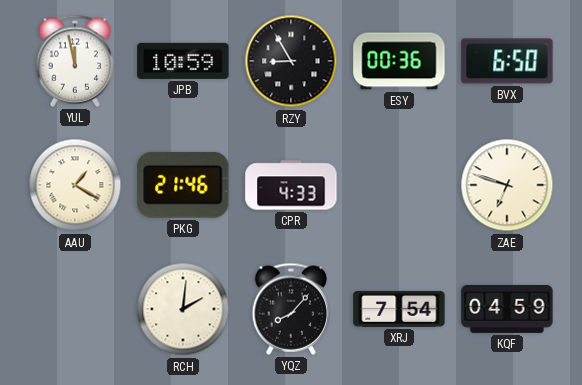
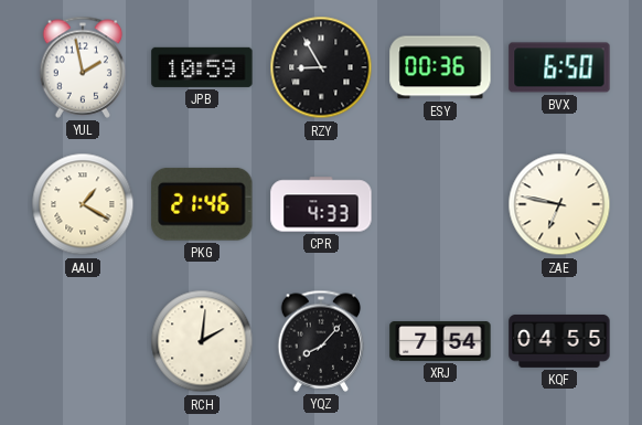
YUL: 11:58 -> 1:58
ZAE: 6:48 -> 6:47
KQF: 04:59 -> 04:55
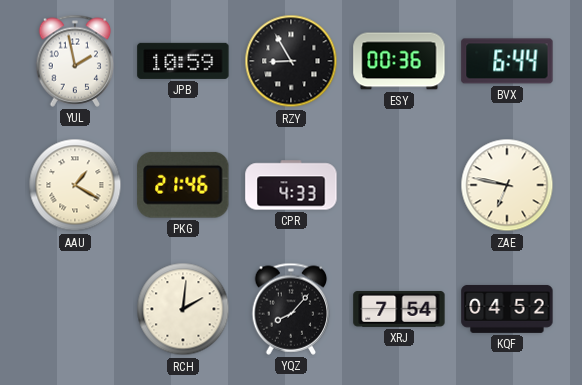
BVX: 6:50 -> 6:44
KQF: 04:55 -> 04:52
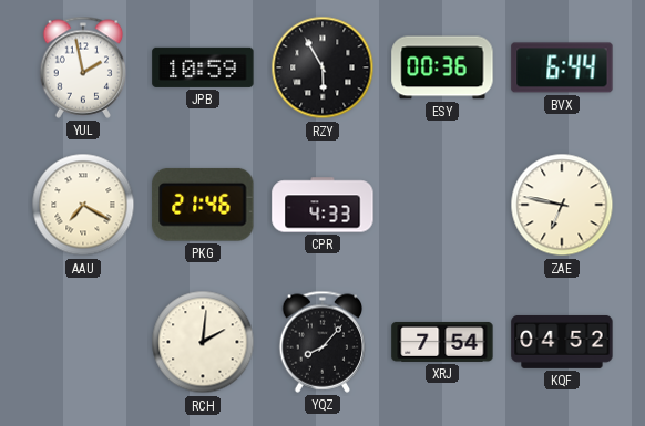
RZY: 8:55 -> 5:55
AAU: 1:20 -> 7:20
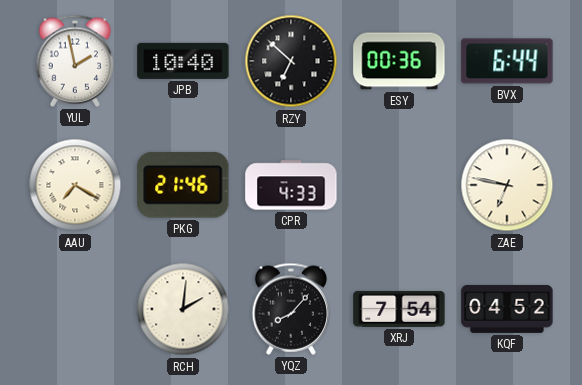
JPB: 10:59 -> 10:40
RZY: 5:55 -> 6:52
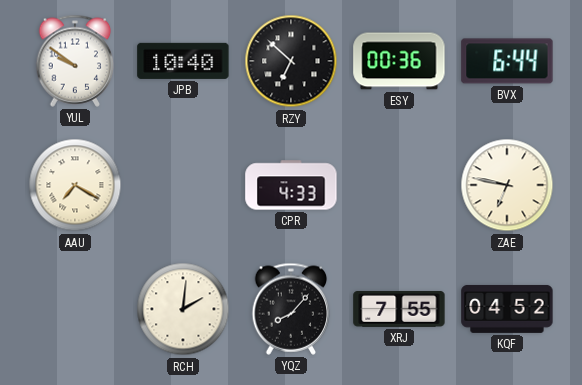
YUL: 1:58 -> 9:51
PKG: 21:46 -> none
XRJ: 7:54 -> 7:55
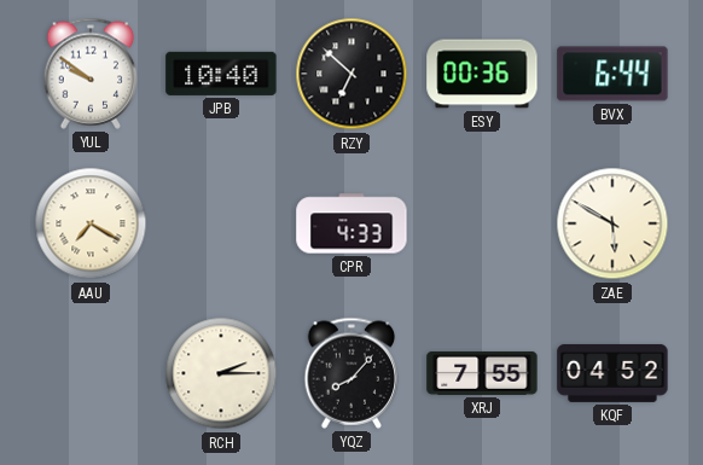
ZAE: 6:47 -> 5:50
RCH: 2:01 -> 2:15
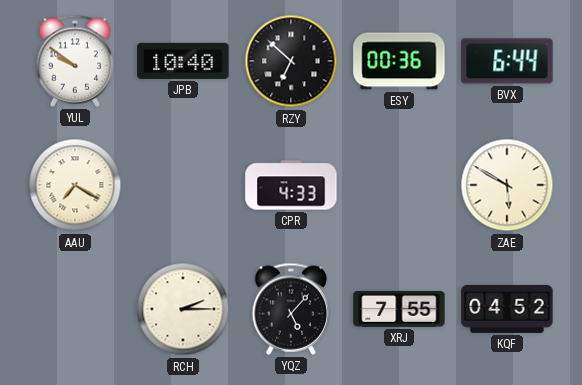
YQZ: 8:07 -> 5:07
